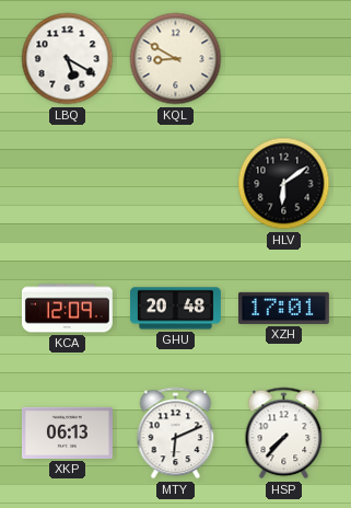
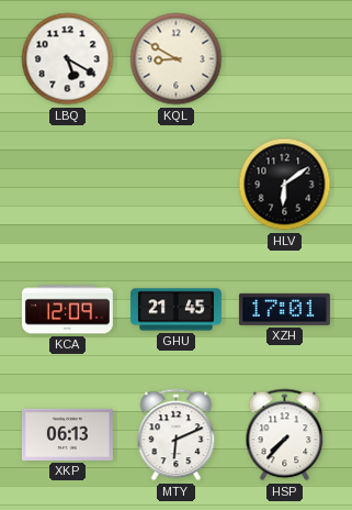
GHU: 20:48 -> 21:45
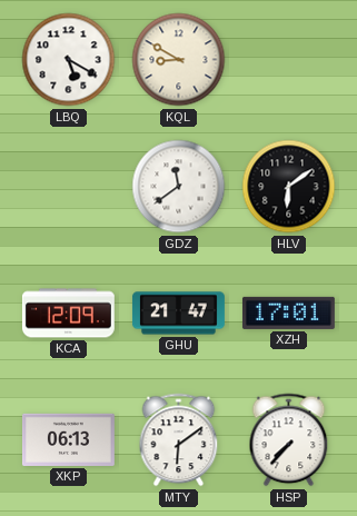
GDZ: none -> 11:39
GHU: 21:45 -> 21:47
MTY: 6:11 -> 6:09
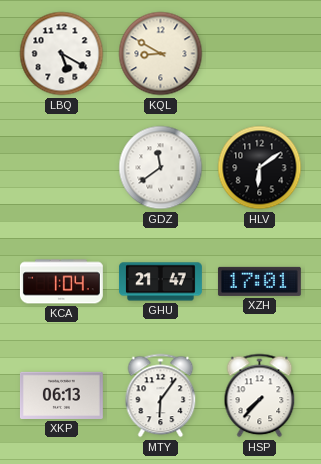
KCA: 12:09 -> 1:04
MTY: 6:09 -> 6:06
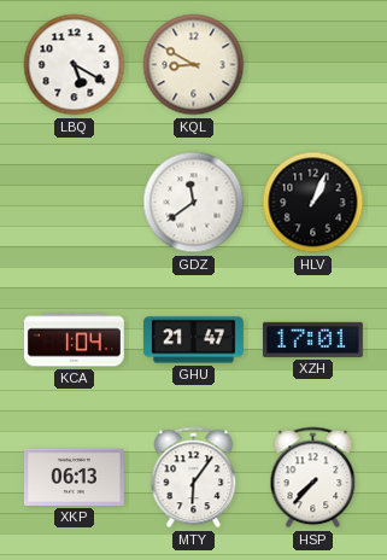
HLV: 6:09 -> 1:04
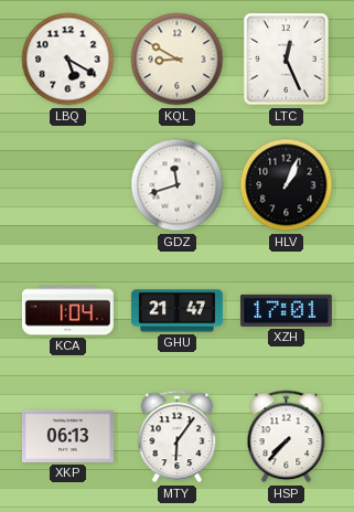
LTC: none -> 12:26
GDZ: 11:39 -> 11:42
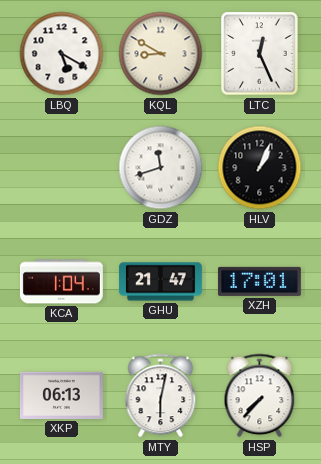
MTY: 6:06 -> 6:02
